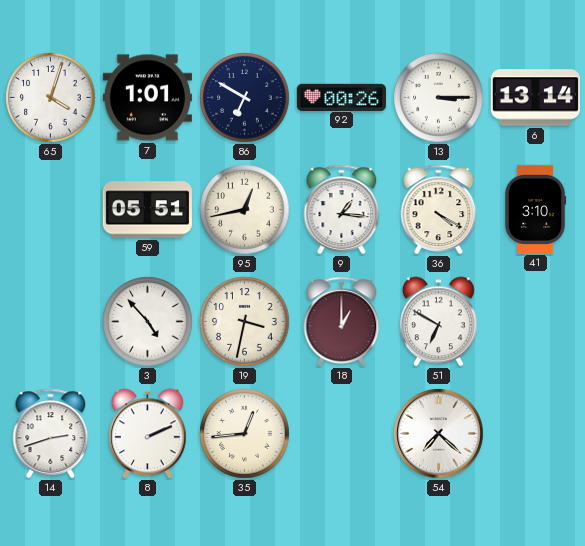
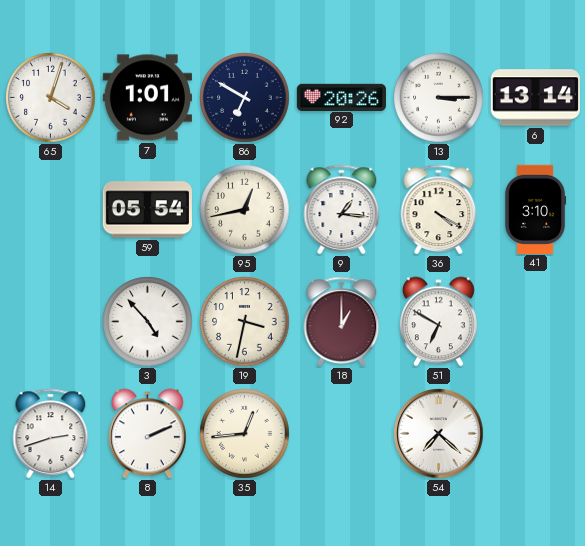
92: 00:26 -> 20:26
59: 05:51 -> 05:54
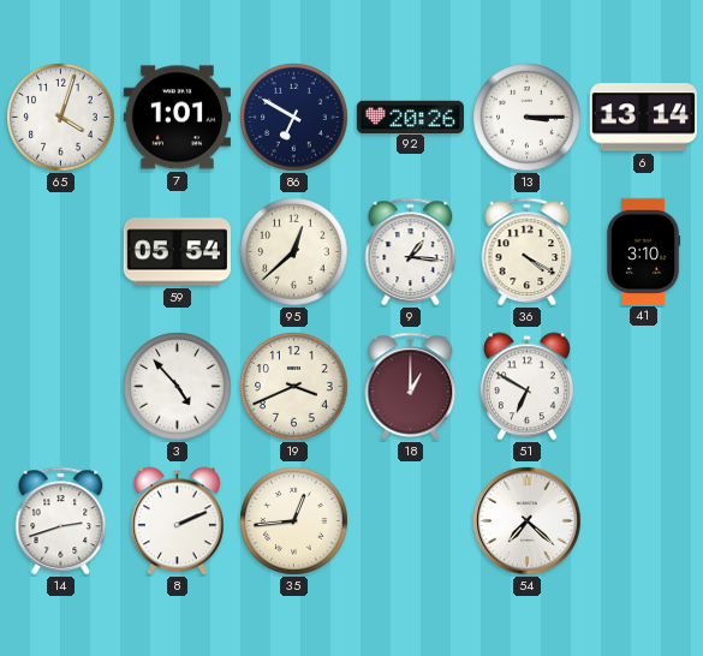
95: 12:43 -> 12:38
19: 3:32 -> 3:41
